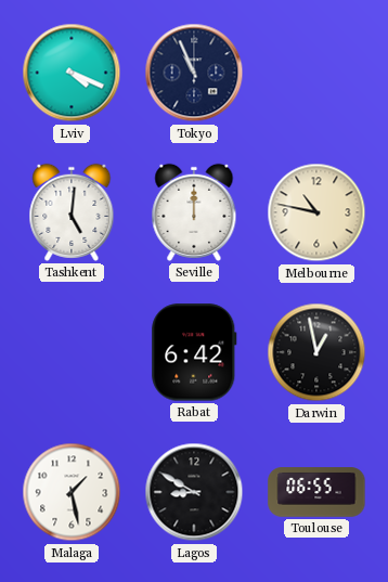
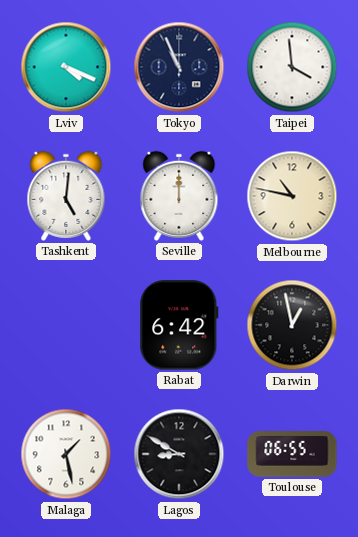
Taipei: none -> 3:59
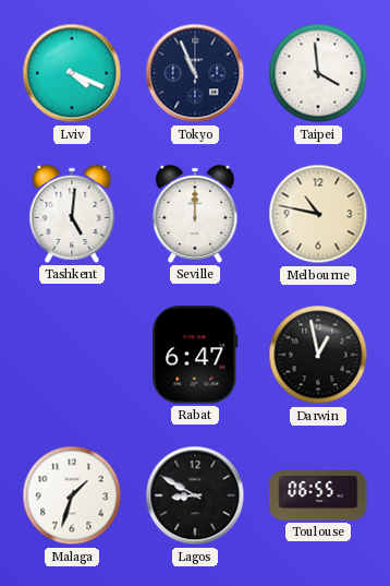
Rabat: 6:42 -> 6:47
Malaga: 1:28 -> 1:33
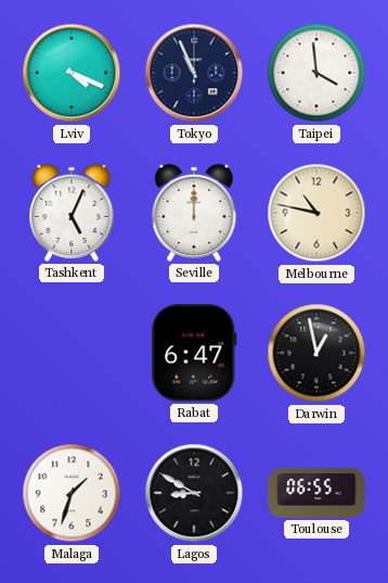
Tashkent: 5:01 -> 5:04
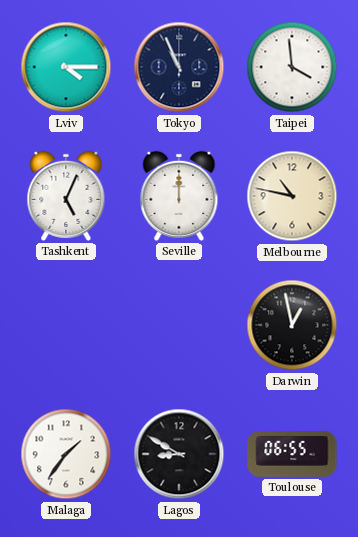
Lviv: 4:19 -> 4:15
Rabat: 6:47 -> none
Malaga: 1:33 -> 1:36
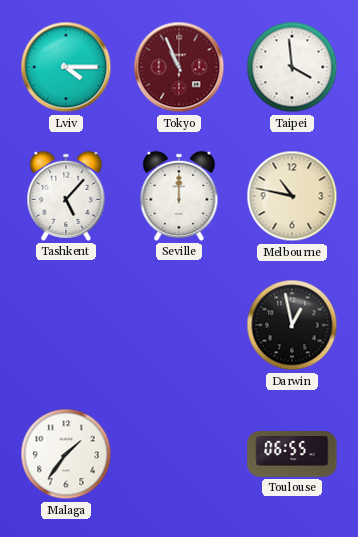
Tokyo dial: navy -> burgundy
Tashkent: 5:04 -> 5:07
Lagos: 8:50 -> none
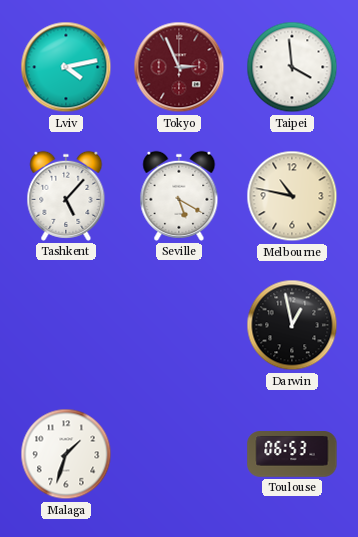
Lviv: 4:15 -> 4:13
Tokyo: 10:56 -> 2:56
Seville: 12:00 -> 5:20
Malaga: 1:36 -> 1:33
Toulouse: 06:55 -> 06:53
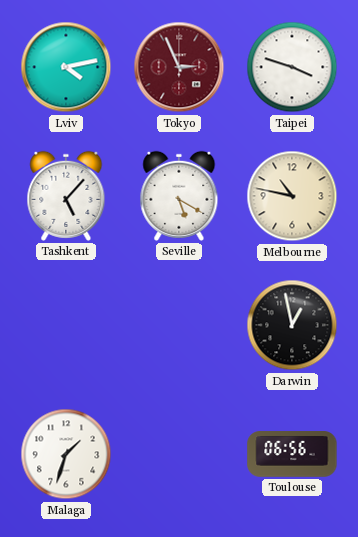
Taipei: 3:59 -> 3:48
Toulouse: 06:53 -> 06:56
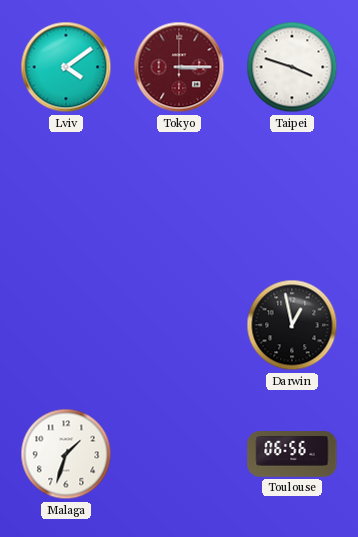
Lviv: 4:13 -> 4:09
Tokyo: 2:56 -> 3:15
Tashkent: 5:07 -> none
Seville: 5:20 -> none
Melbourne: 10:47 -> none
